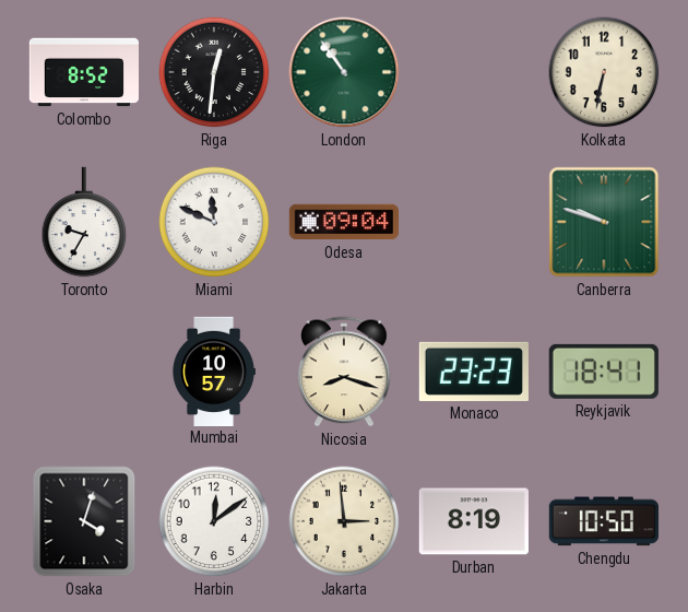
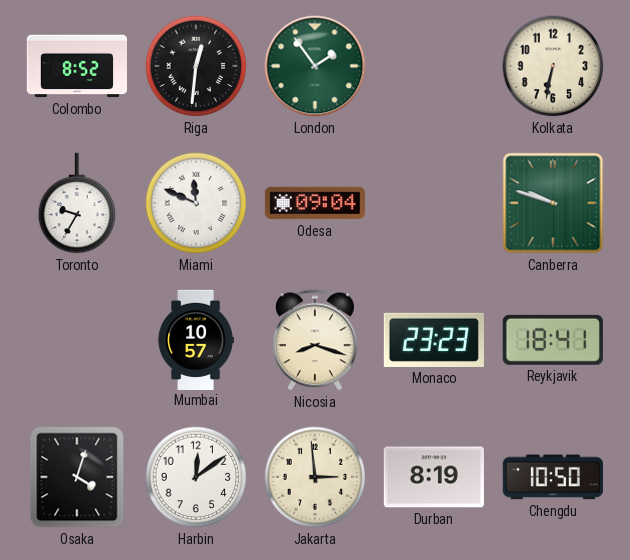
London: 10:54 -> 1:54
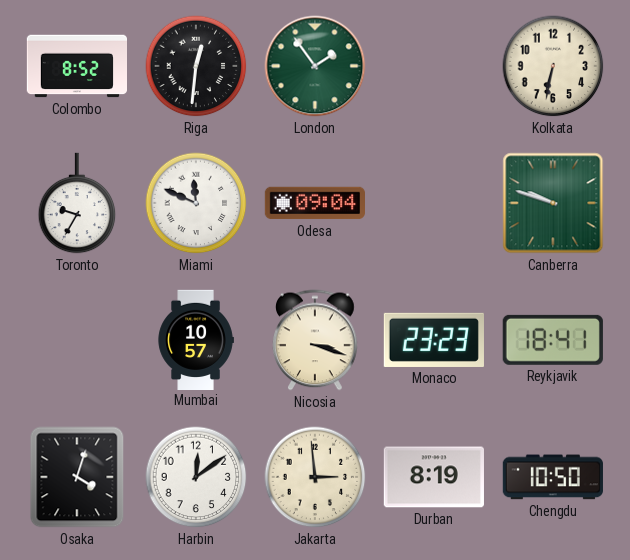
Nicosia: 8:18 -> 3:18
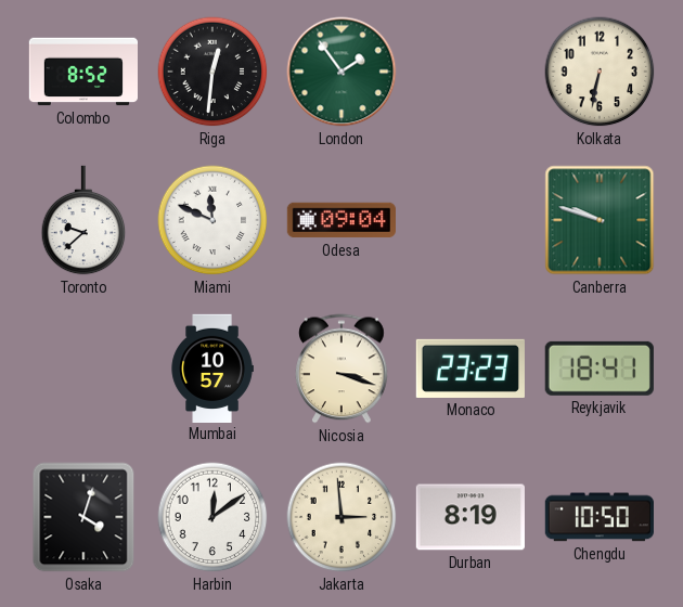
Toronto: 9:35 -> 9:38
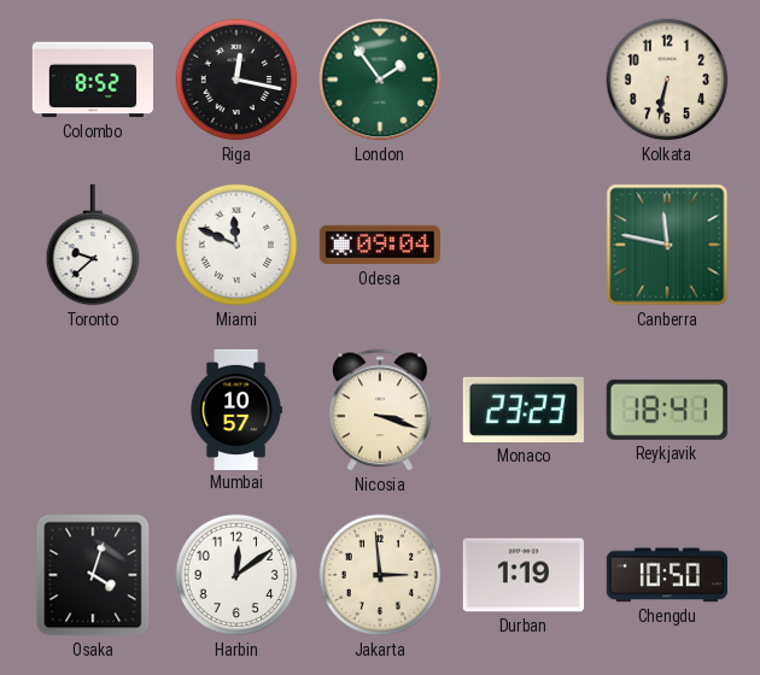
Riga: 12:31 -> 12:17
Canberra: 9:48 -> 11:47
Durban: 8:19 -> 1:19
